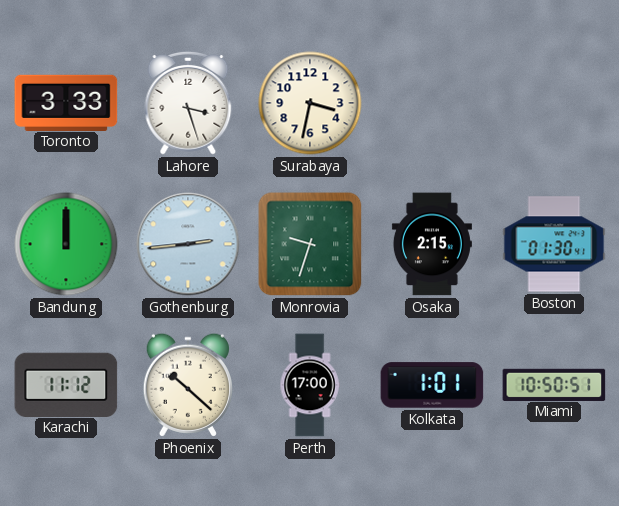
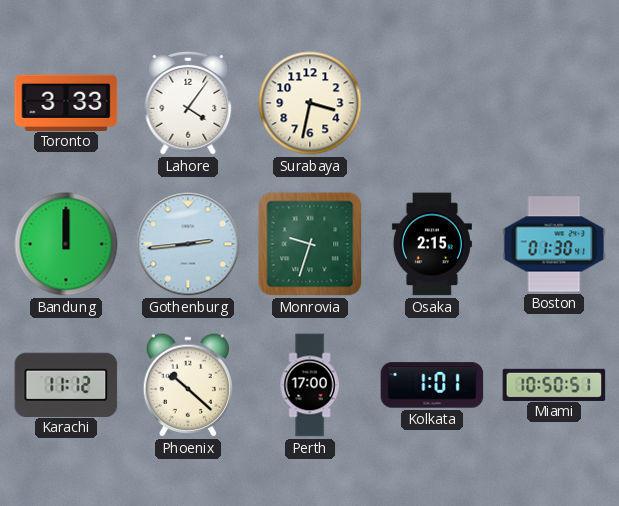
Lahore: 3:27 -> 4:06
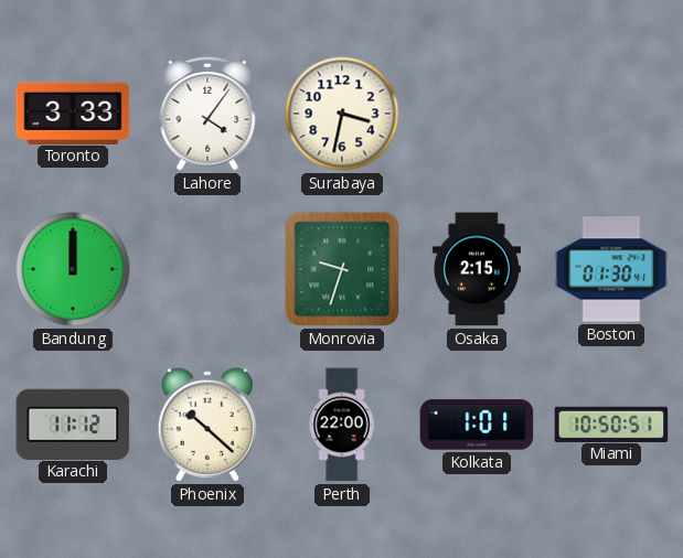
Gothenburg: 2:44 -> none
Perth: 17:00 -> 22:00
